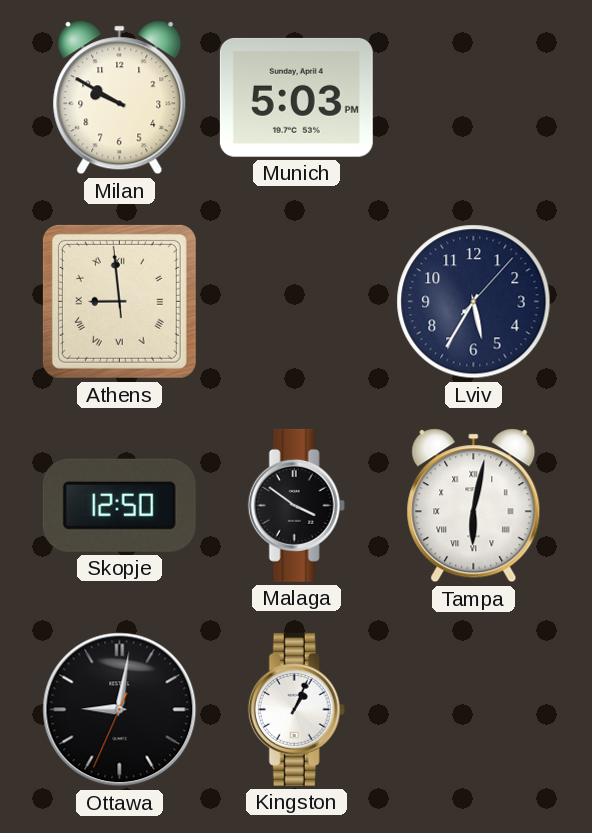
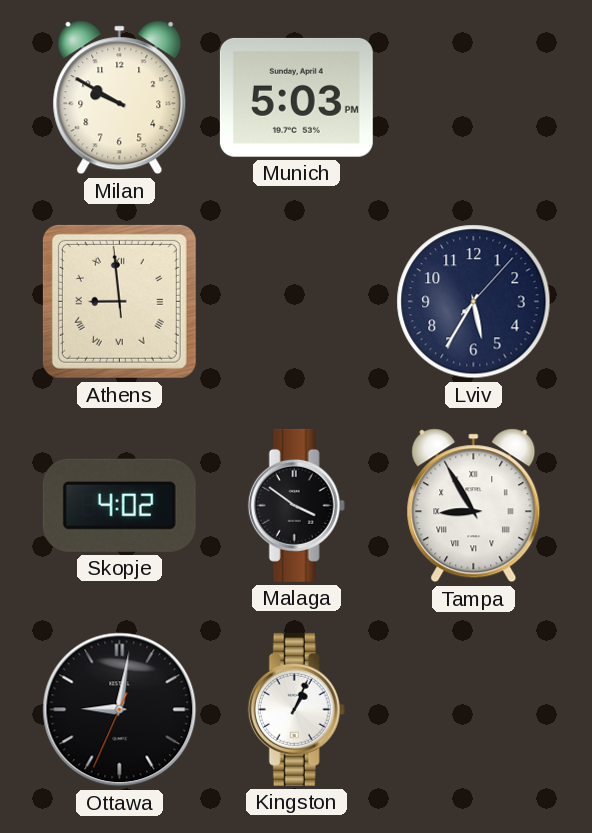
Skopje: 12:50 -> 4:02
Tampa: 6:02 -> 8:55
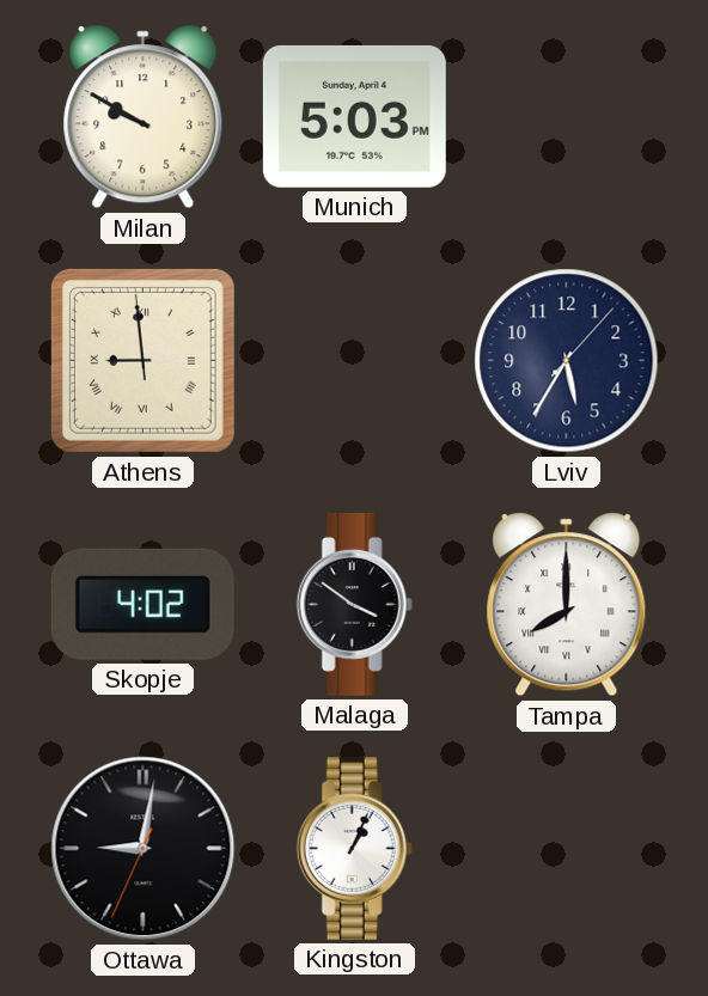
Tampa: 8:55 -> 8:00
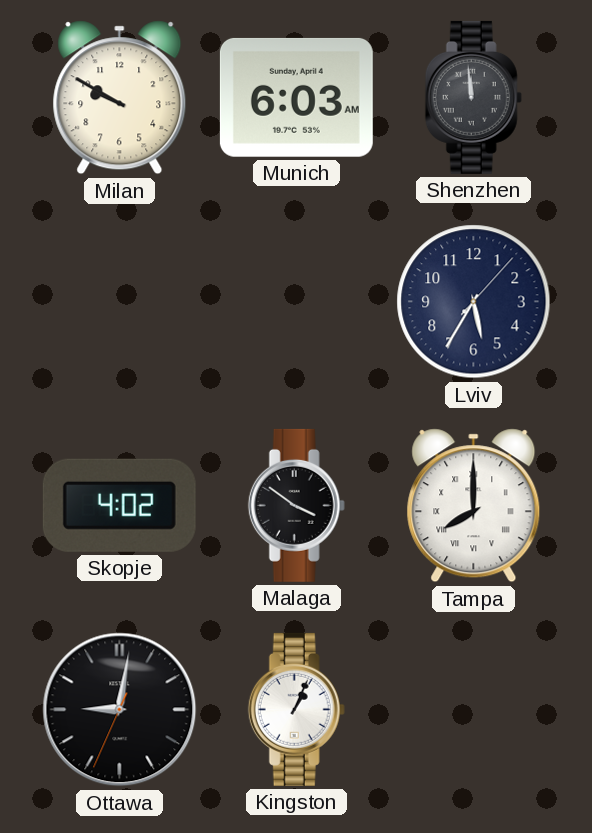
Munich: 5:03 -> 6:03
Shenzhen: none -> 11:59
Athens: 8:58 -> none
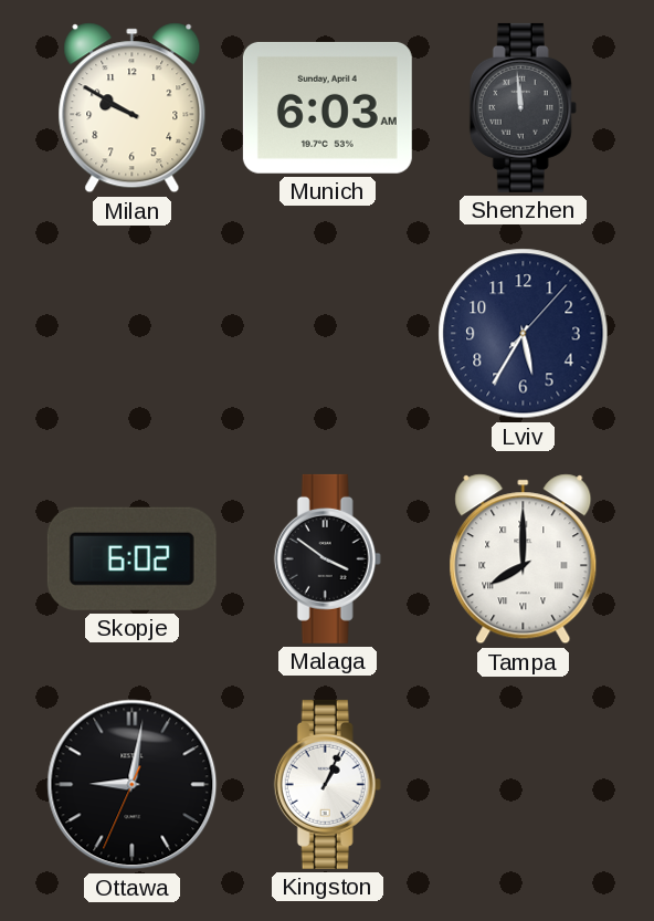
Skopje: 4:02 -> 6:02
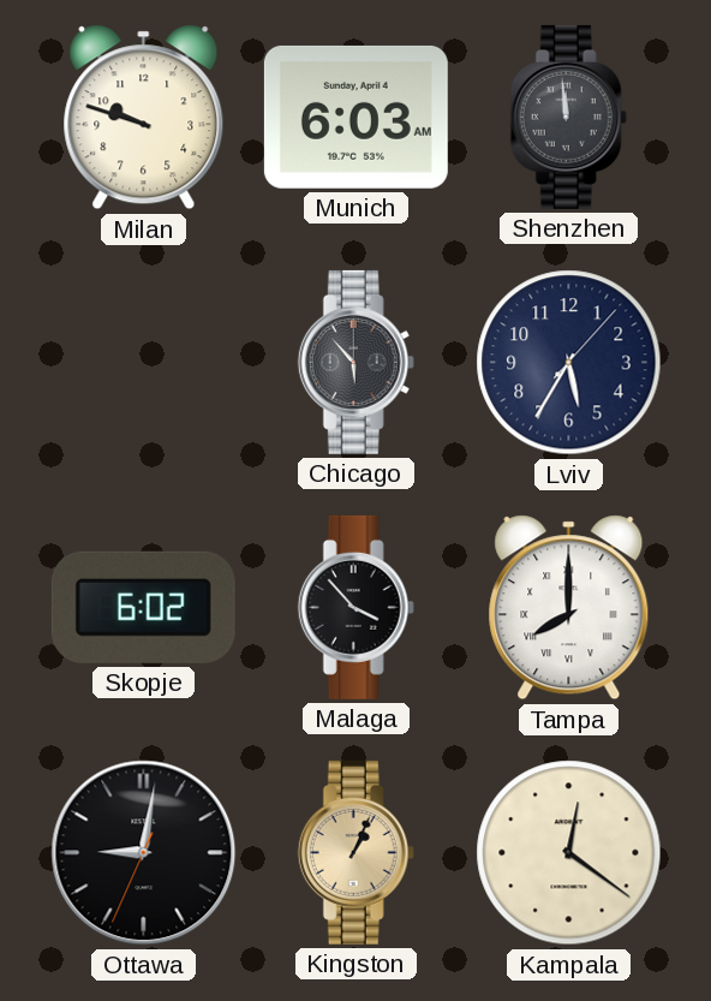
Milan: 9:50 -> 9:48
Chicago: none -> 5:53
Malaga: 3:51 -> 3:53
Kingston dial: white -> champagne
Kampala: none -> 12:21
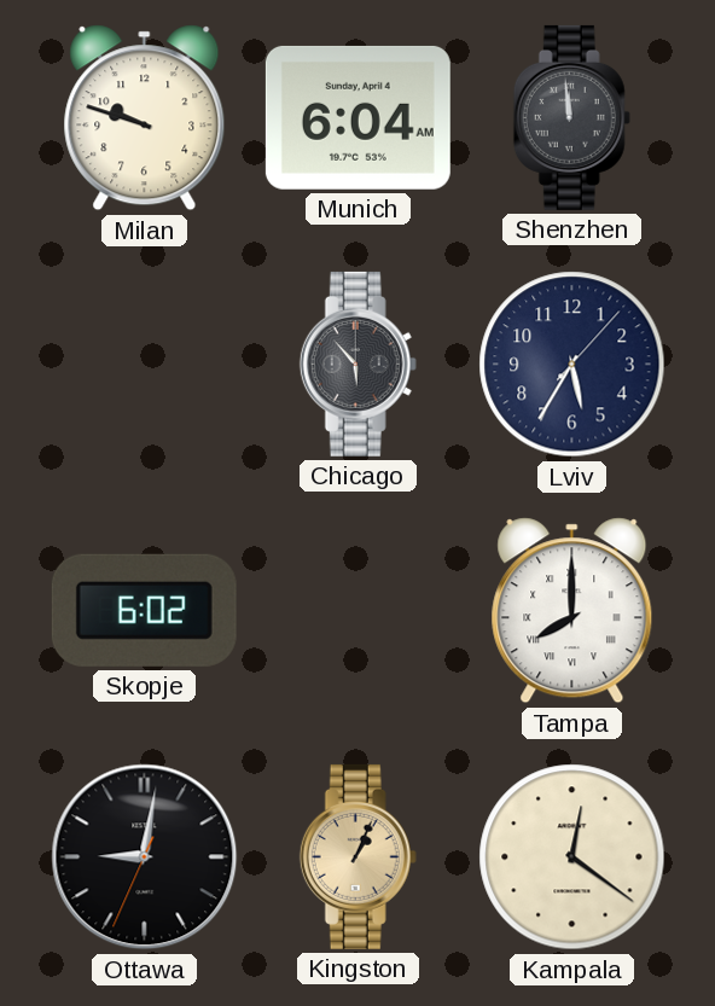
Munich: 6:03 -> 6:04
Malaga: 3:53 -> none
